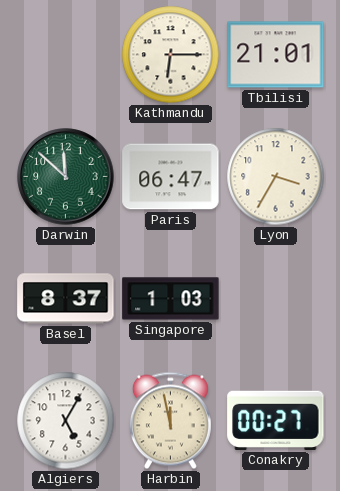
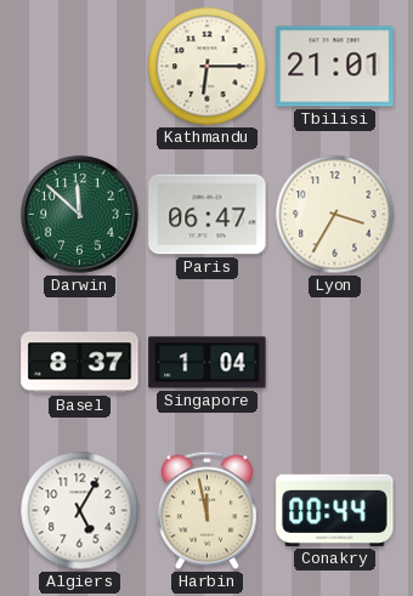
Singapore: 1:03 -> 1:04
Conakry: 00:27 -> 00:44
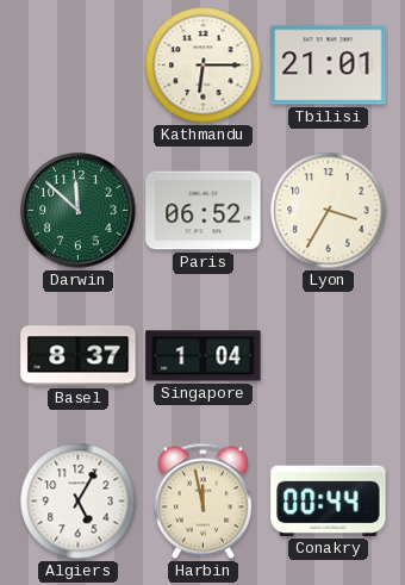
Paris: 06:47 -> 06:52
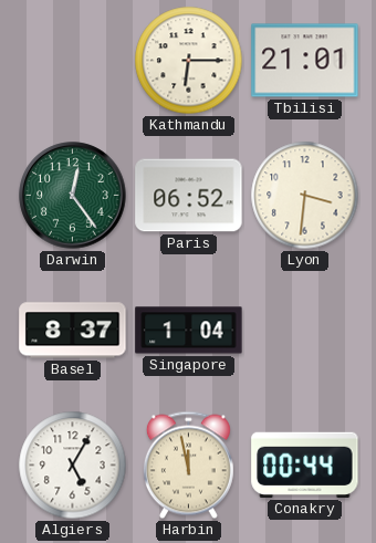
Darwin: 11:52 -> 12:24
Lyon: 3:35 -> 3:31
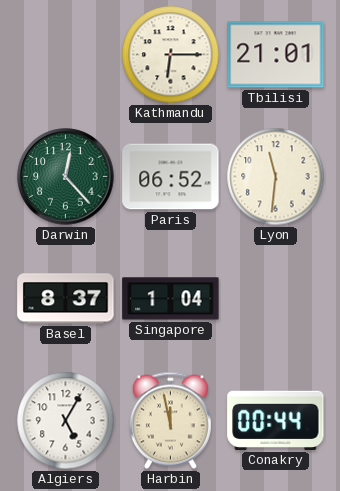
Darwin: 12:24 -> 12:23
Lyon: 3:31 -> 11:31
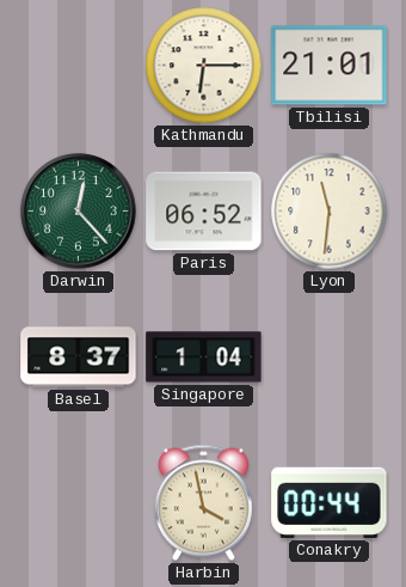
Algiers: 5:05 -> none
Harbin: 11:58 -> 3:58
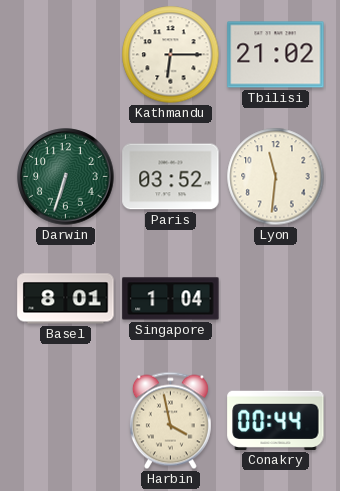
Tbilisi: 21:01 -> 21:02
Darwin: 12:23 -> 6:33
Paris: 06:52 -> 03:52
Basel: 8:37 -> 8:01
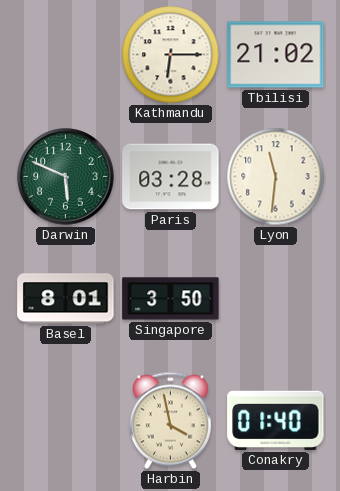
Darwin: 6:33 -> 5:49
Paris: 03:52 -> 03:28
Singapore: 1:04 -> 3:50
Conakry: 00:44 -> 01:40
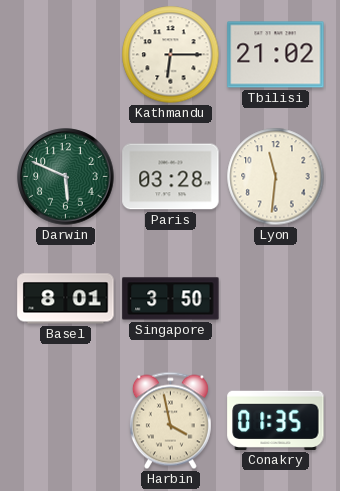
Conakry: 01:40 -> 01:35
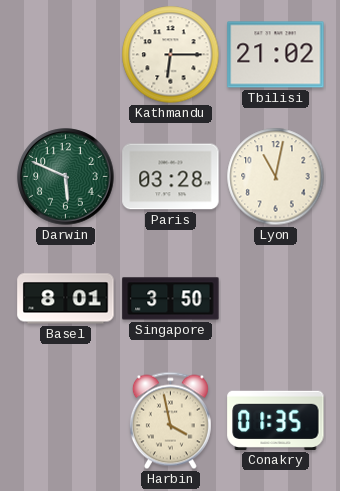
Lyon: 11:31 -> 11:02
